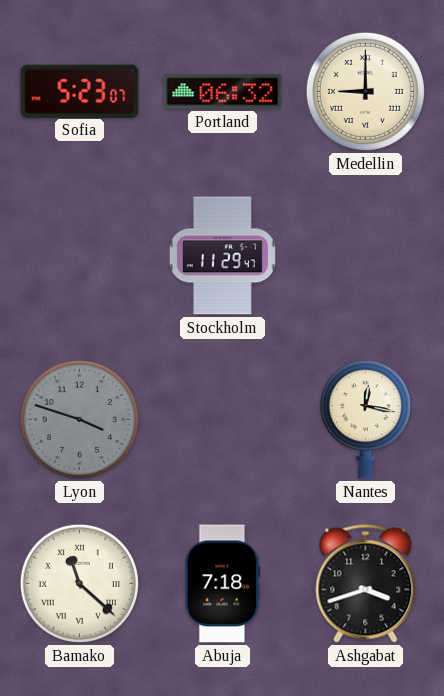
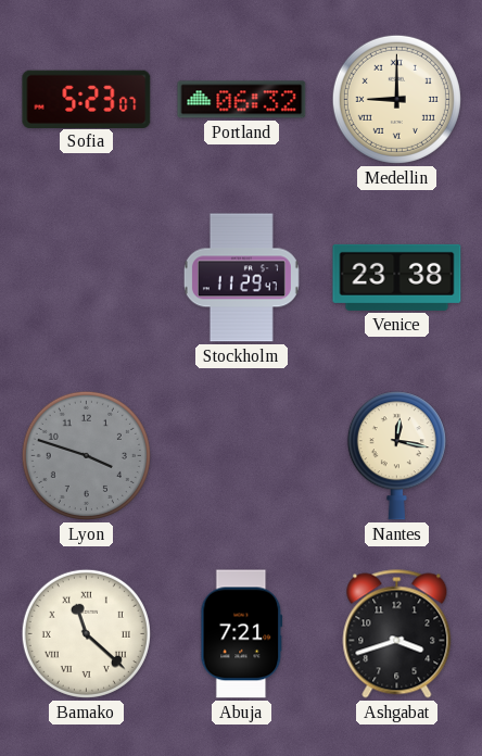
Venice: none -> 23:38
Abuja: 7:18 -> 7:21
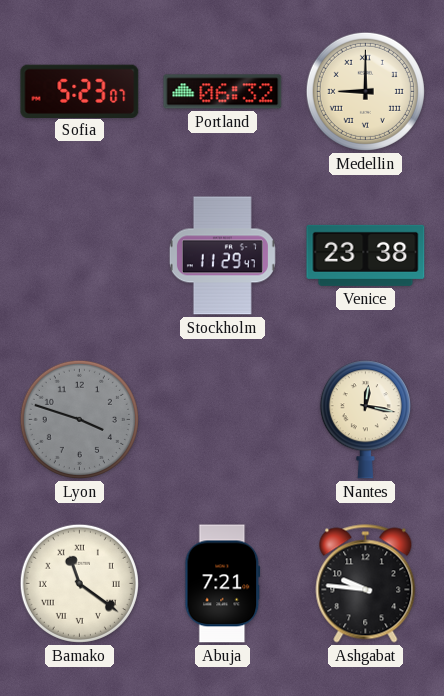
Bamako: 11:22 -> 11:21
Ashgabat: 3:42 -> 9:46
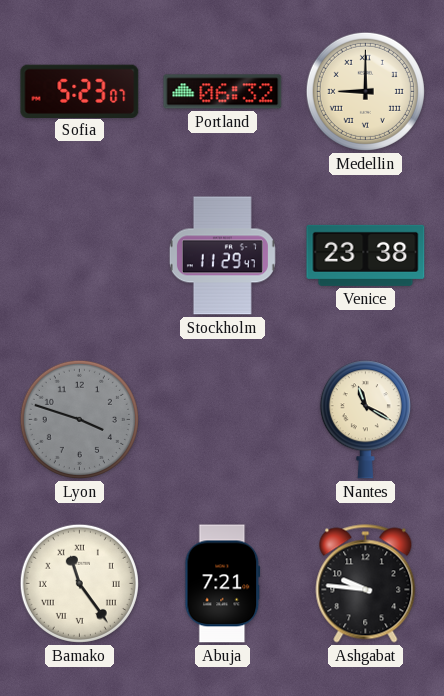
Nantes: 12:17 -> 11:20
Bamako: 11:21 -> 11:24
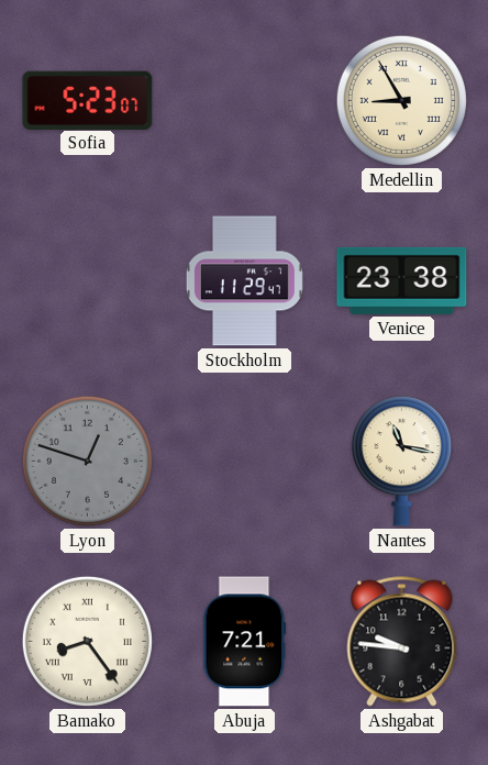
Portland: 06:32 -> none
Medellin: 9:00 -> 8:55
Lyon: 3:48 -> 12:48
Nantes: 11:20 -> 11:17
Bamako: 11:24 -> 8:24
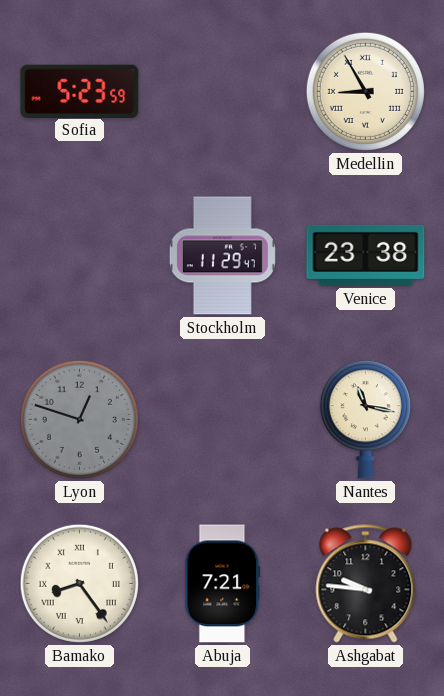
Sofia: 5:23:07 -> 5:23:59
